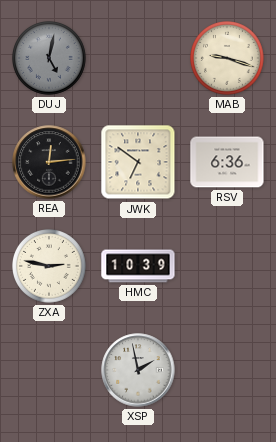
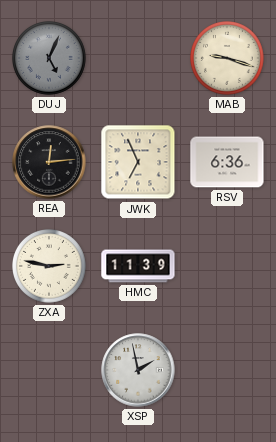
DUJ: 5:02 -> 5:04
JWK: 6:51 -> 6:56
HMC: 10:39 -> 11:39
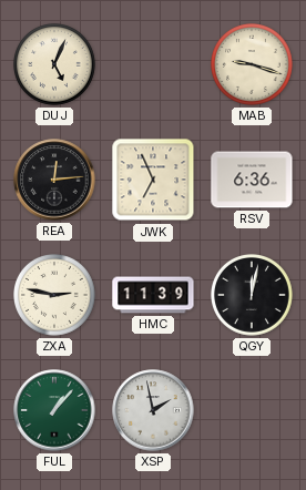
DUJ dial: grey -> cream
QGY: none -> 12:02
FUL: none -> 1:07
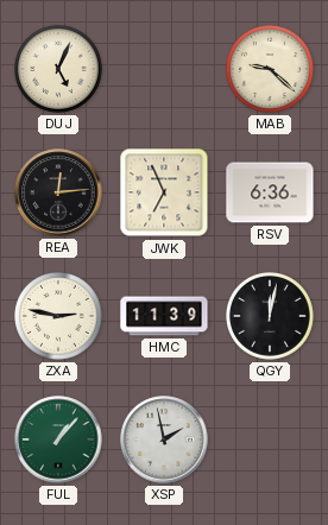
MAB: 9:18 -> 9:22
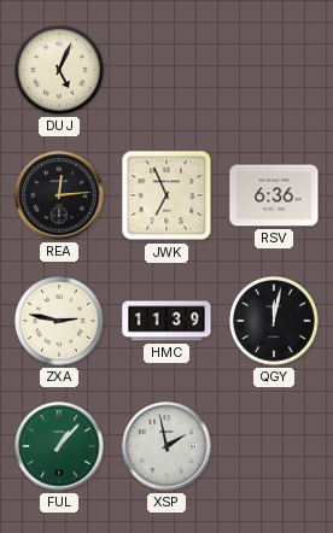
MAB: 9:22 -> none
